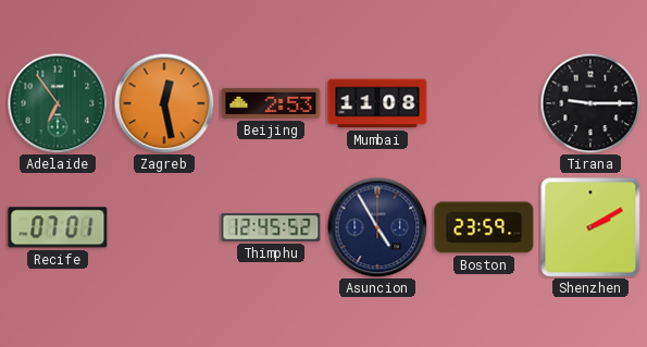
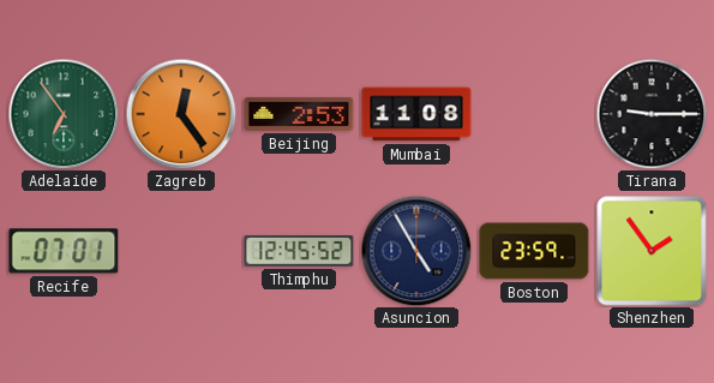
Zagreb: 12:28 -> 12:24
Shenzhen: 2:10 -> 1:54
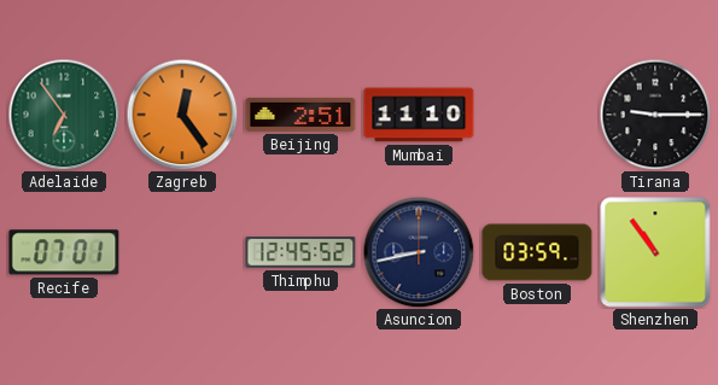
Beijing: 2:53 -> 2:51
Mumbai: 11:08 -> 11:10
Asuncion: 4:55 -> 8:43
Boston: 23:59 -> 03:59
Shenzhen: 1:54 -> 10:54
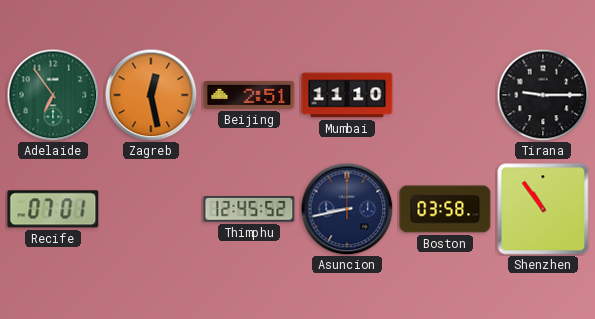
Zagreb: 12:24 -> 12:28
Boston: 03:59 -> 03:58
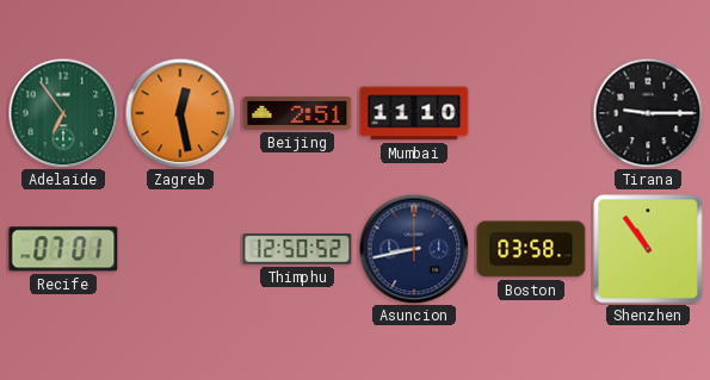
Thimphu: 12:45 -> 12:50
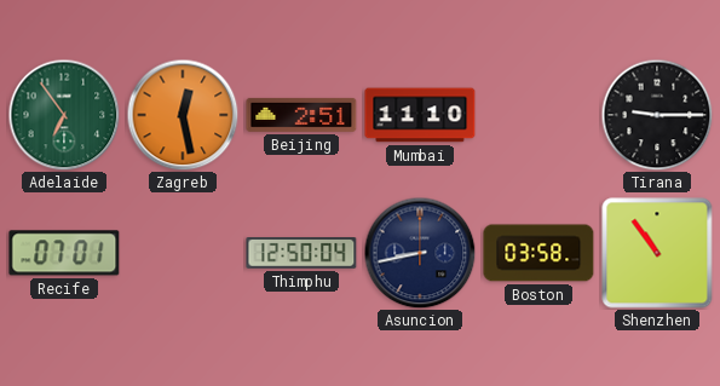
Thimphu: 12:50:52 -> 12:50:04
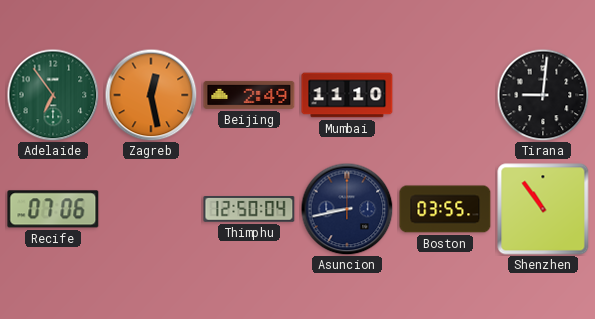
Beijing: 2:51 -> 2:49
Tirana: 9:15 -> 9:01
Recife: 07:01 -> 07:06
Boston: 03:58 -> 03:55
